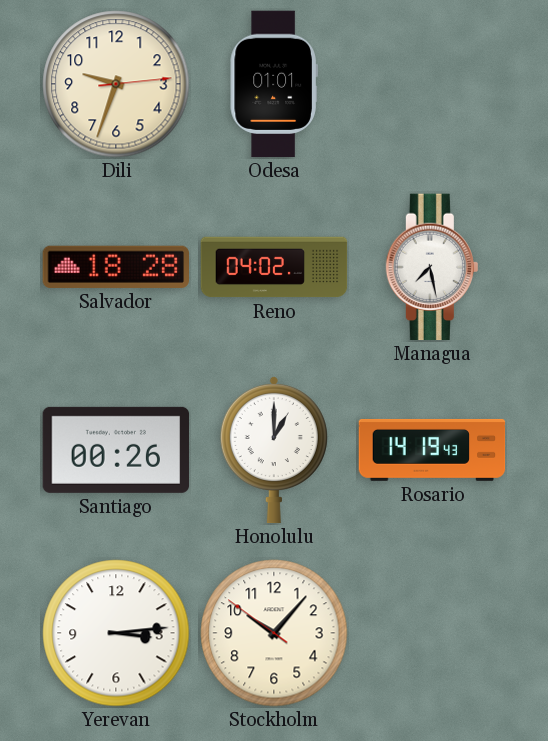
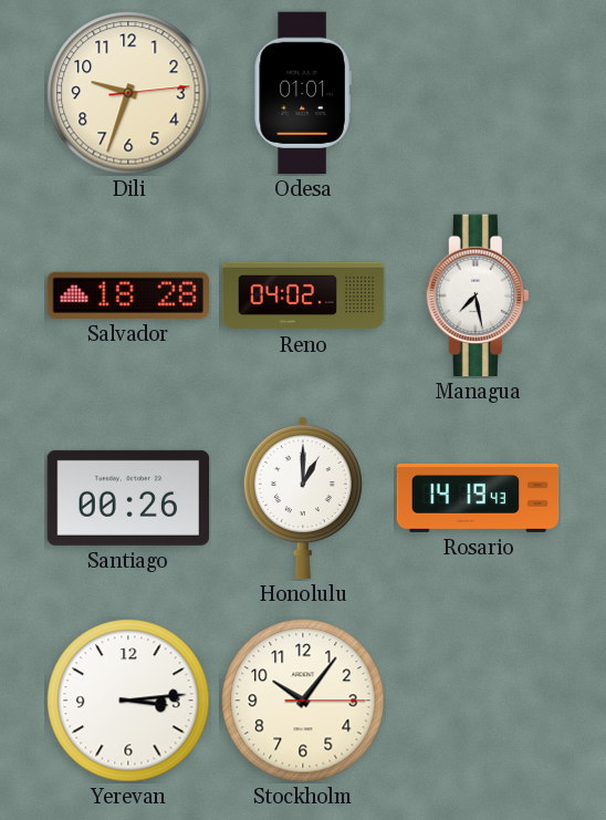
Stockholm: 10:06:51 -> 10:06:15
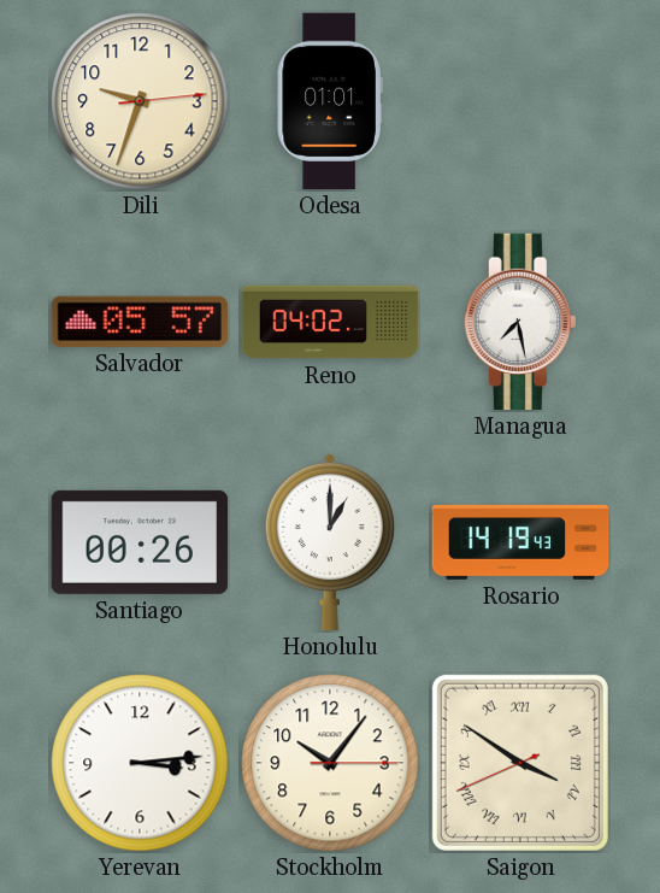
Salvador: 18:28 -> 05:57
Saigon: none -> 3:50
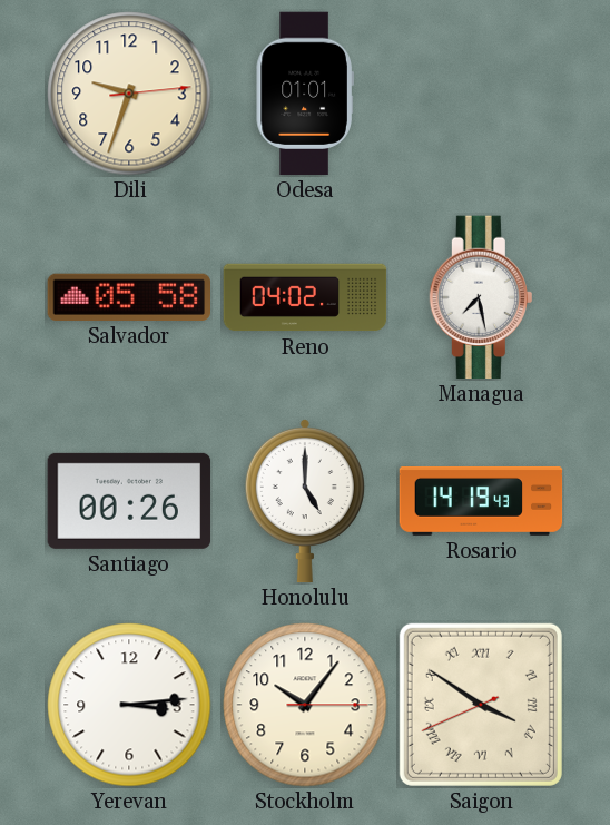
Salvador: 05:57 -> 05:58
Honolulu: 1:00 -> 5:00
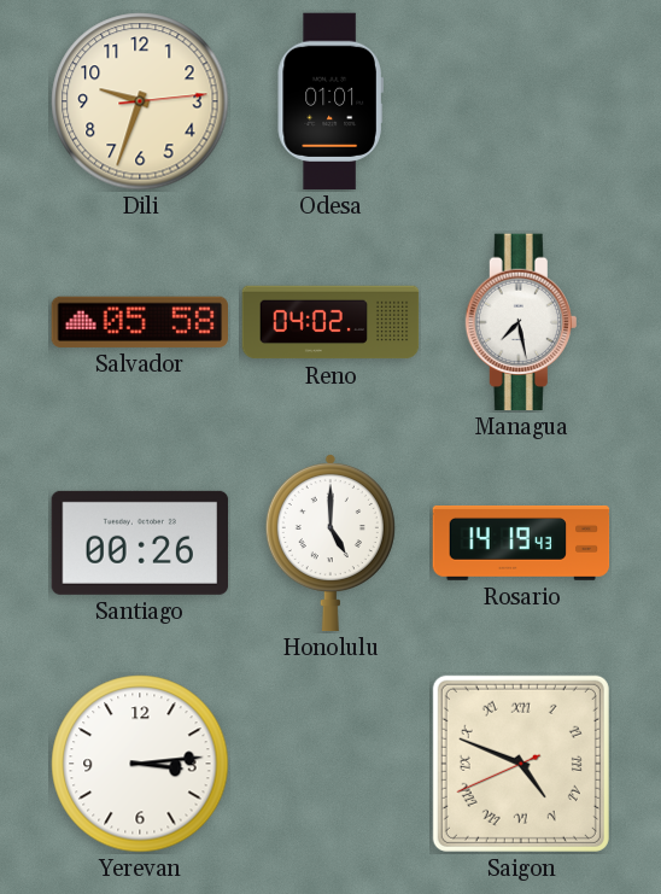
Stockholm: 10:06 -> none
Saigon: 3:50 -> 4:48
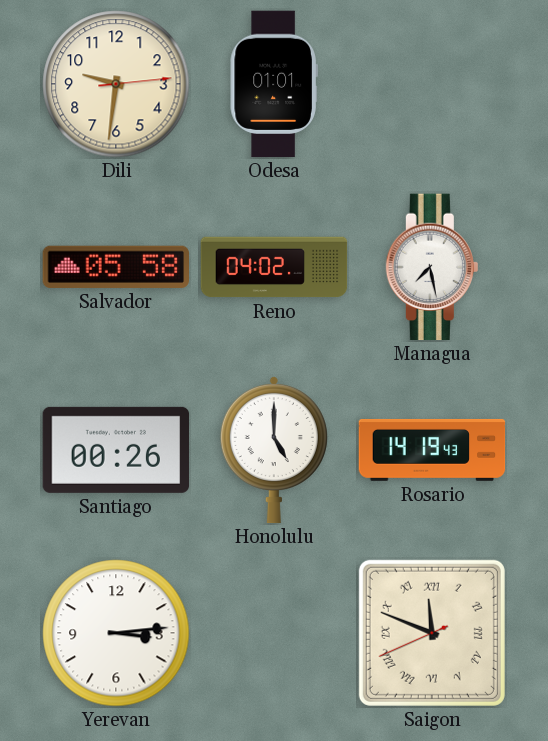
Dili: 9:33 -> 9:31
Saigon: 4:48 -> 11:48
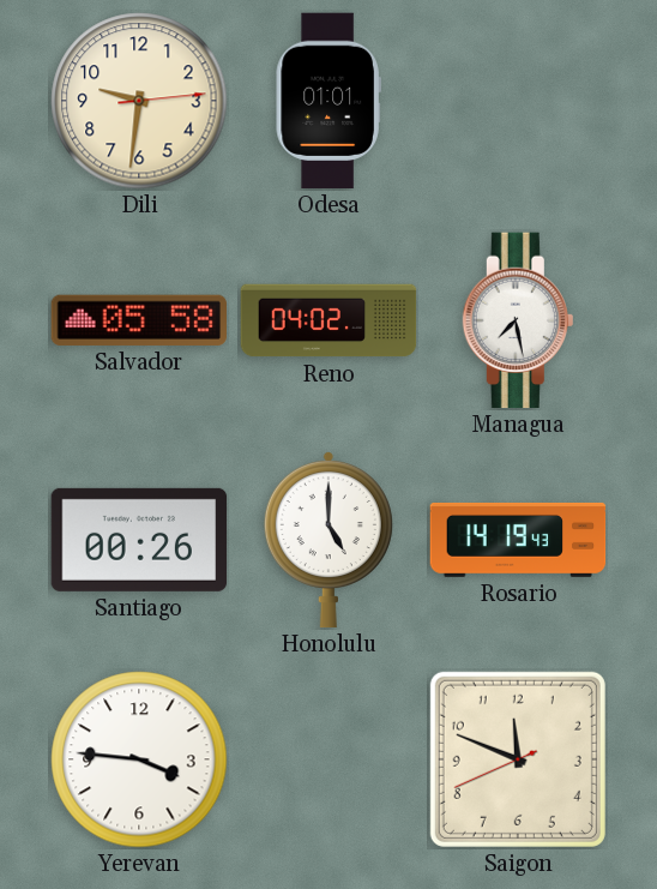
Yerevan: 3:14 -> 3:46
Saigon numerals: Roman -> Arabic
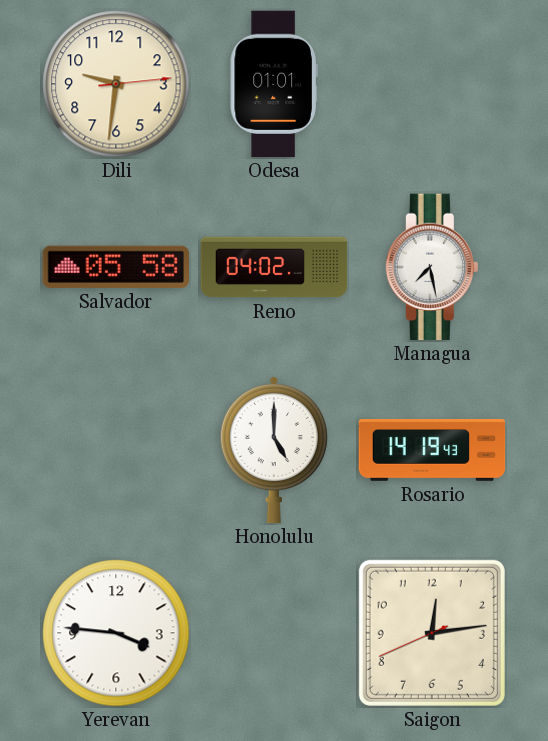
Santiago: 00:26 -> none
Saigon: 11:48 -> 12:13
